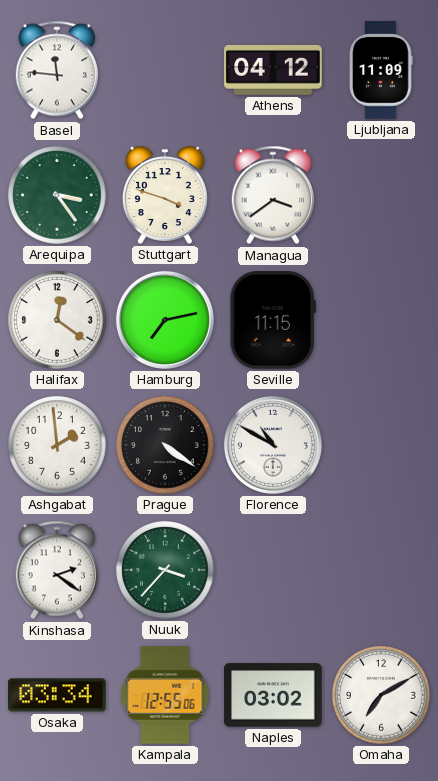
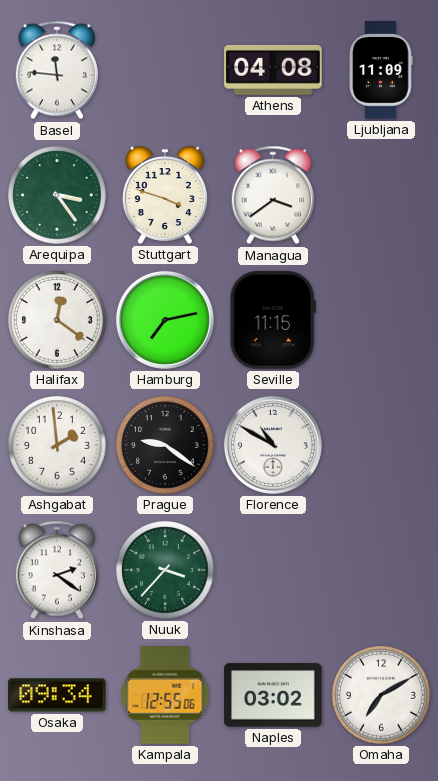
Athens: 04:12 -> 04:08
Prague: 4:21 -> 9:21
Osaka: 03:34 -> 09:34
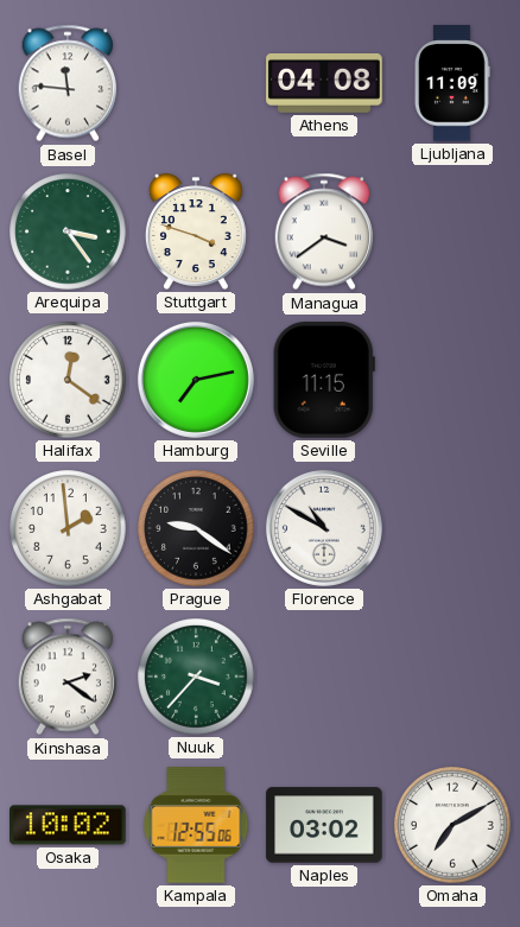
Osaka: 09:34 -> 10:02
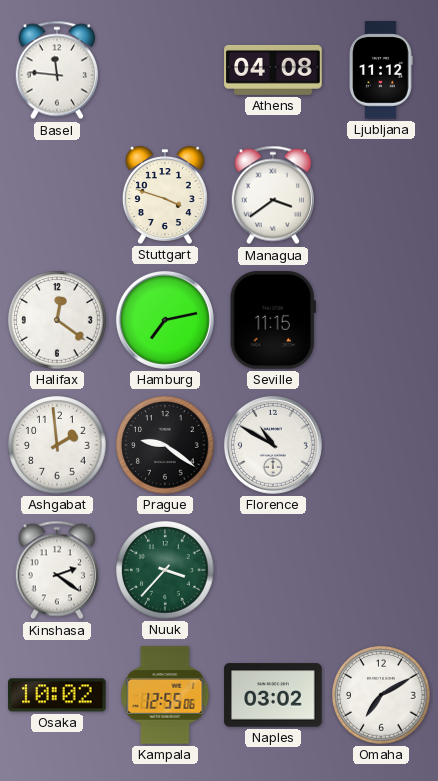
Ljubljana: 11:09 -> 11:12
Arequipa: 3:24 -> none
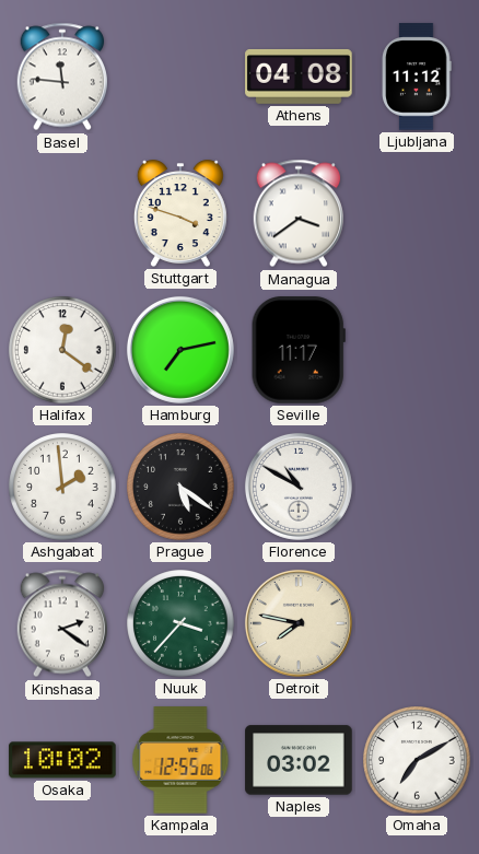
Seville: 11:15 -> 11:17
Prague: 9:21 -> 5:21
Detroit: none -> 7:47
